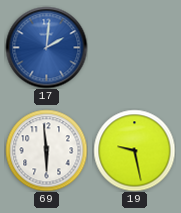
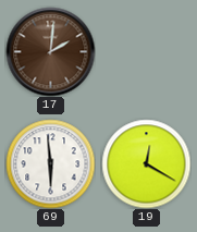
17 dial: blue -> brown
19: 9:28 -> 12:20
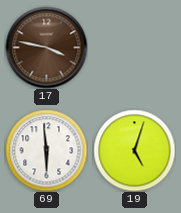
17: 2:01 -> 3:47
19: 12:20 -> 5:03
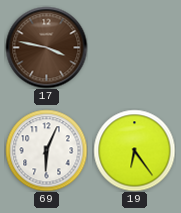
69: 5:59 -> 6:04
19: 5:03 -> 6:24
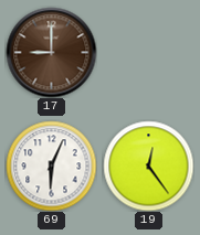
17: 3:47 -> 9:00
19: 6:24 -> 12:24
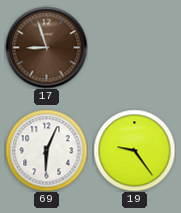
17: 9:00 -> 8:57
19: 12:24 -> 9:24
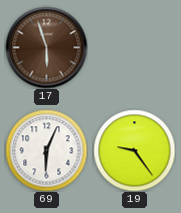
17: 8:57 -> 5:57
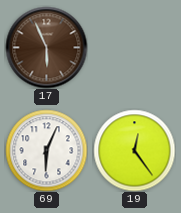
17: 5:57 -> 5:56
19: 9:24 -> 12:24
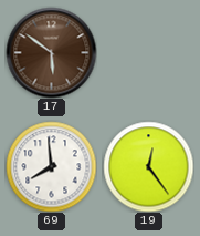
17: 5:56 -> 5:51
69: 6:04 -> 7:59
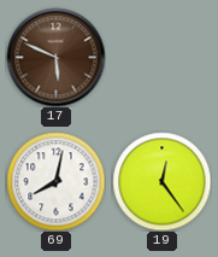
17: 5:51 -> 5:49
69: 7:59 -> 8:02
